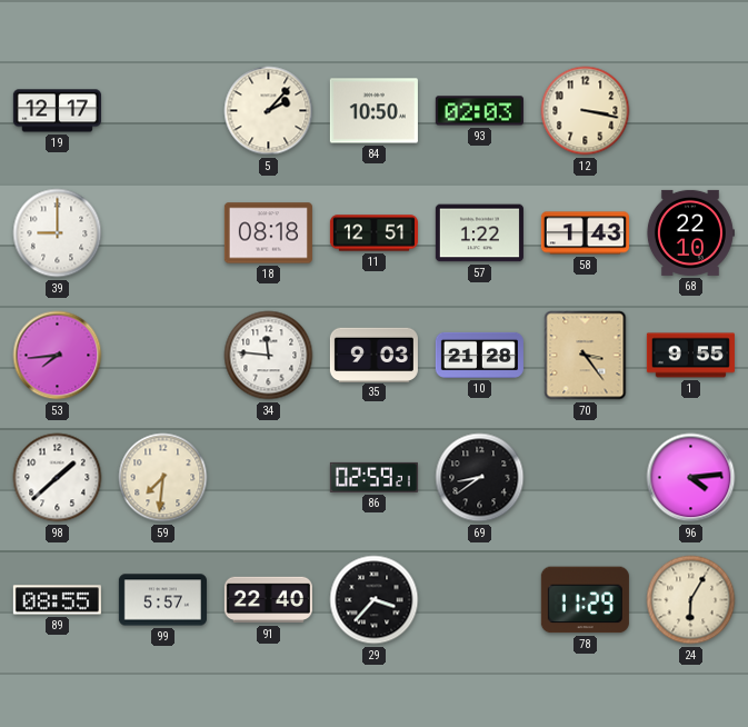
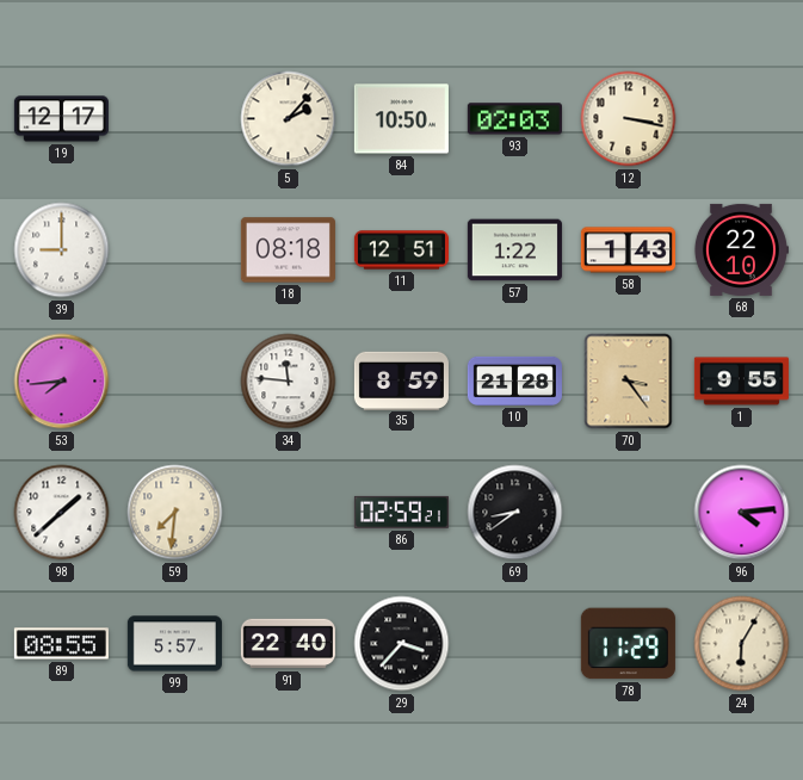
35: 9:03 -> 8:59
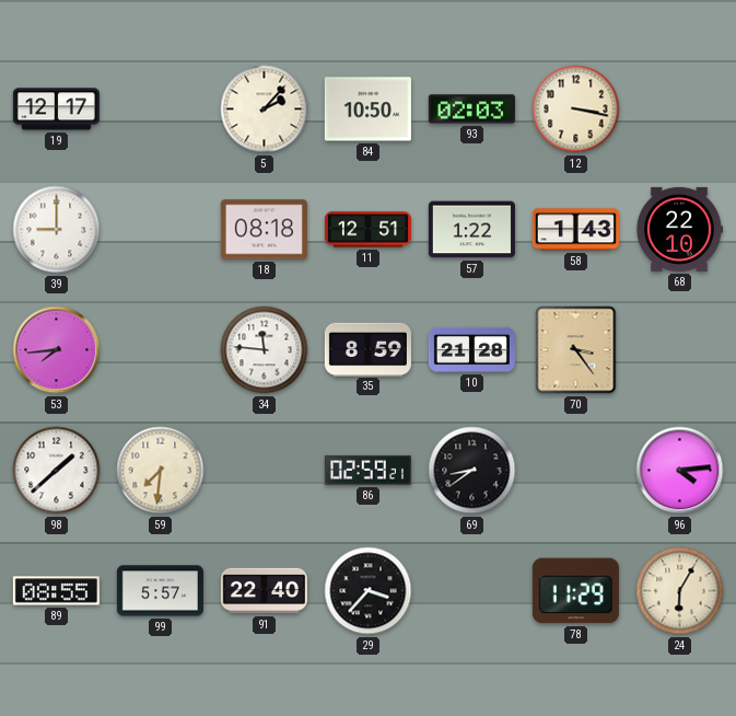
1: 9:55 -> none
